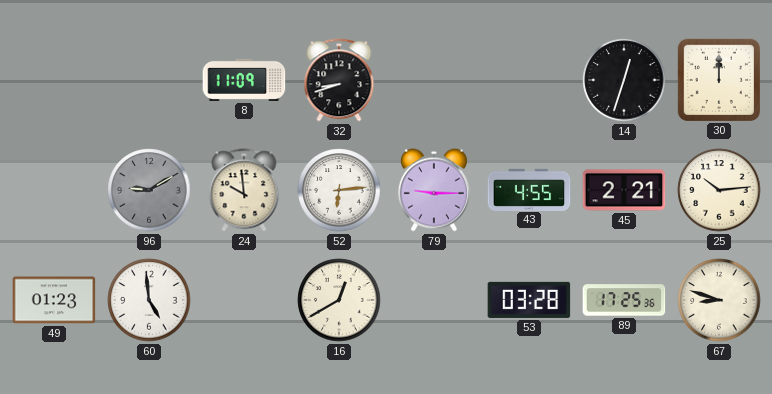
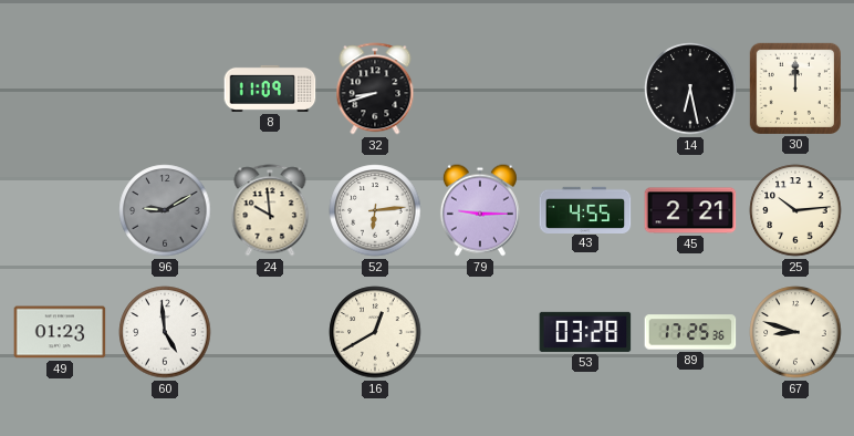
14: 12:33 -> 6:28
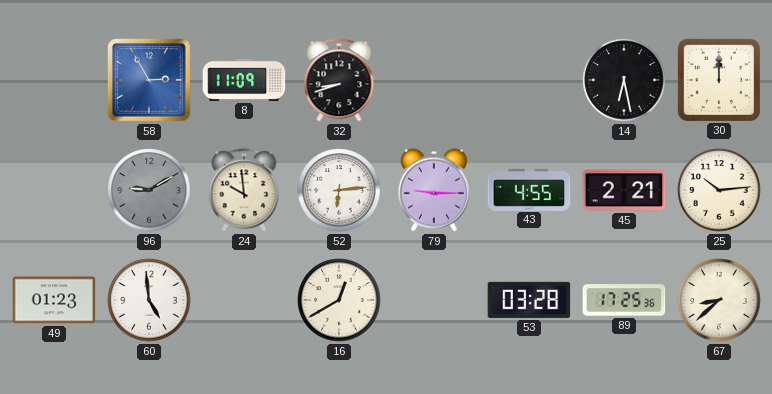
58: none -> 2:55
67: 8:48 -> 8:38
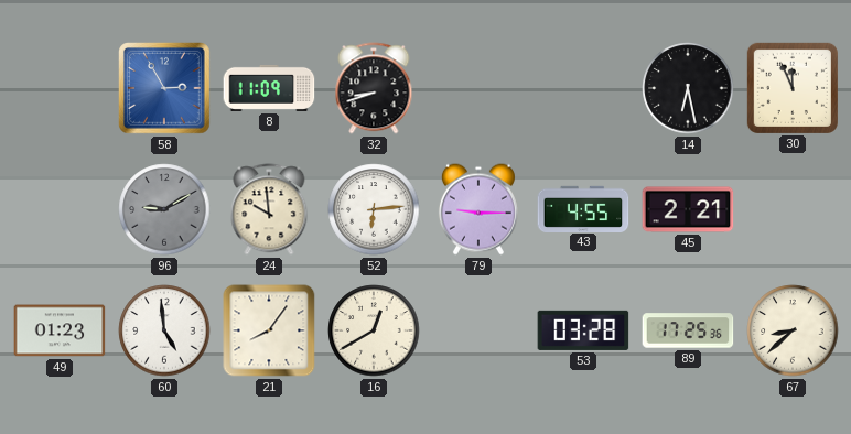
30: 12:00 -> 11:56
25: 10:14 -> none
21: none -> 8:06
